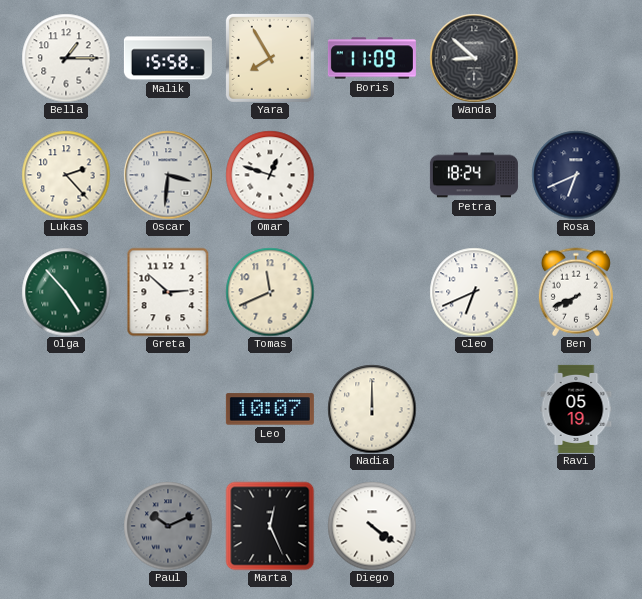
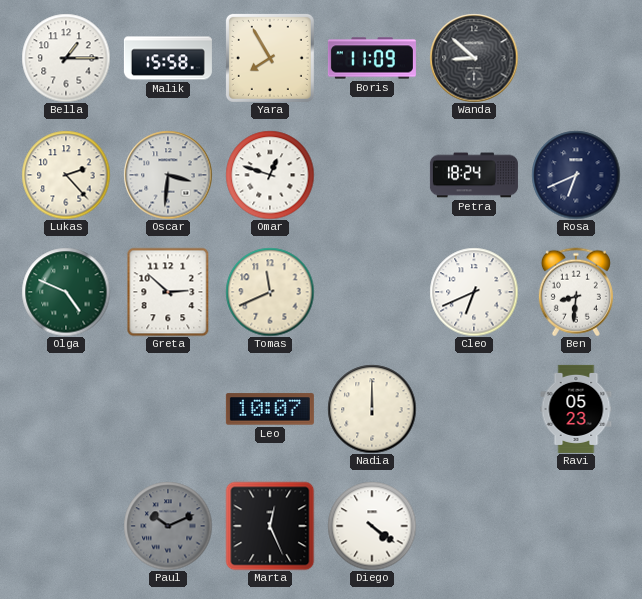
Olga: 4:53 -> 4:49
Ben: 7:41 -> 8:31
Ravi: 05:19 -> 05:23
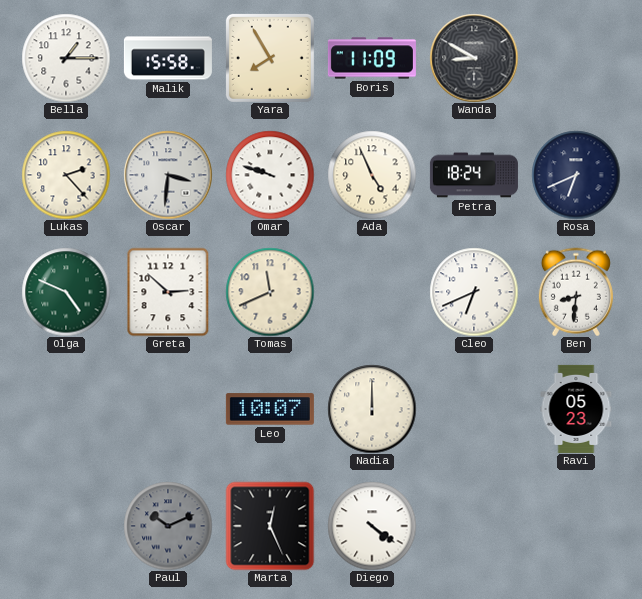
Wanda: 8:52 -> 8:50
Omar: 12:48 -> 9:48
Ada: none -> 4:56
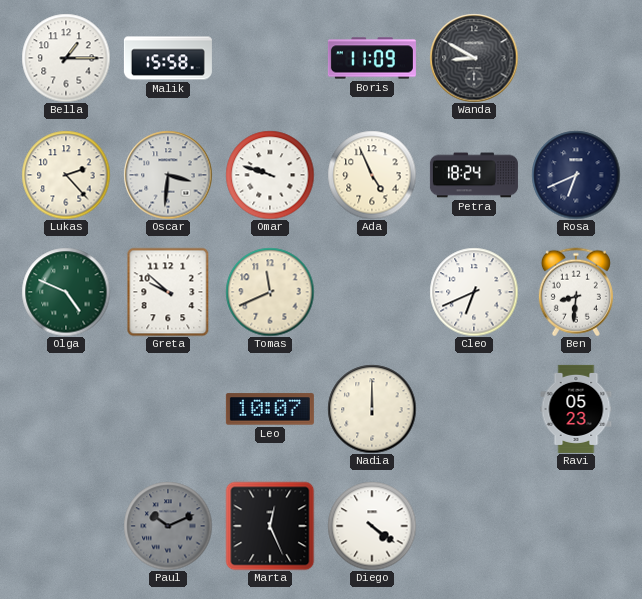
Yara: 7:55 -> none
Greta: 2:52 -> 9:52
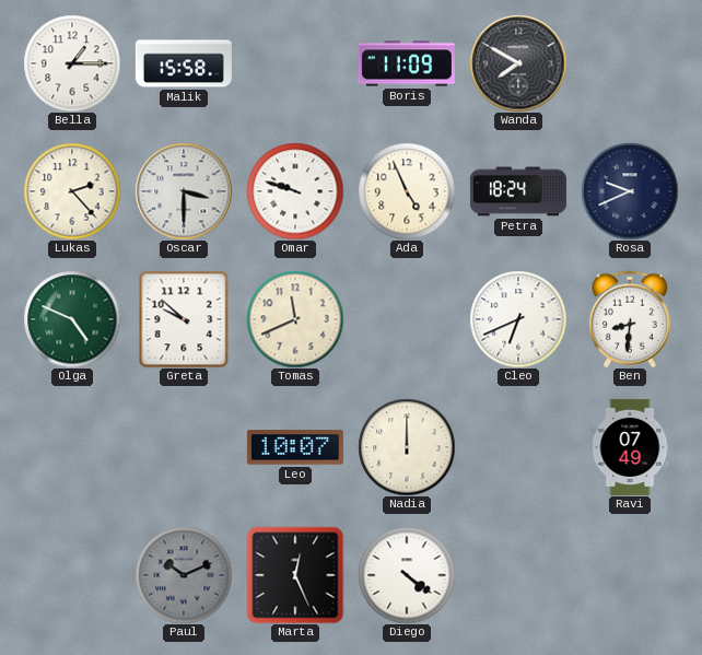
Wanda: 8:50 -> 7:50
Oscar: 3:31 -> 3:30
Rosa: 6:41 -> 9:41
Ravi: 05:23 -> 07:49
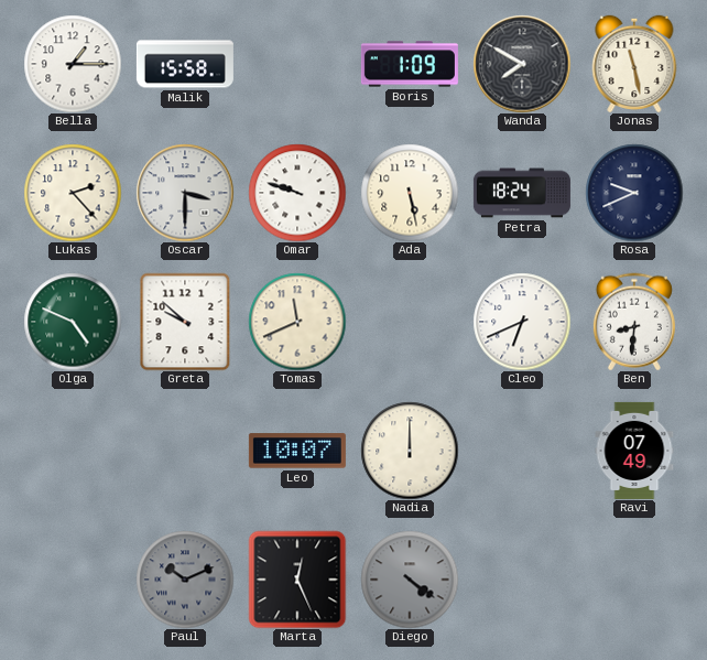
Boris: 11:09 -> 1:09
Jonas: none -> 11:28
Ada: 4:56 -> 5:28
Diego dial: white -> grey
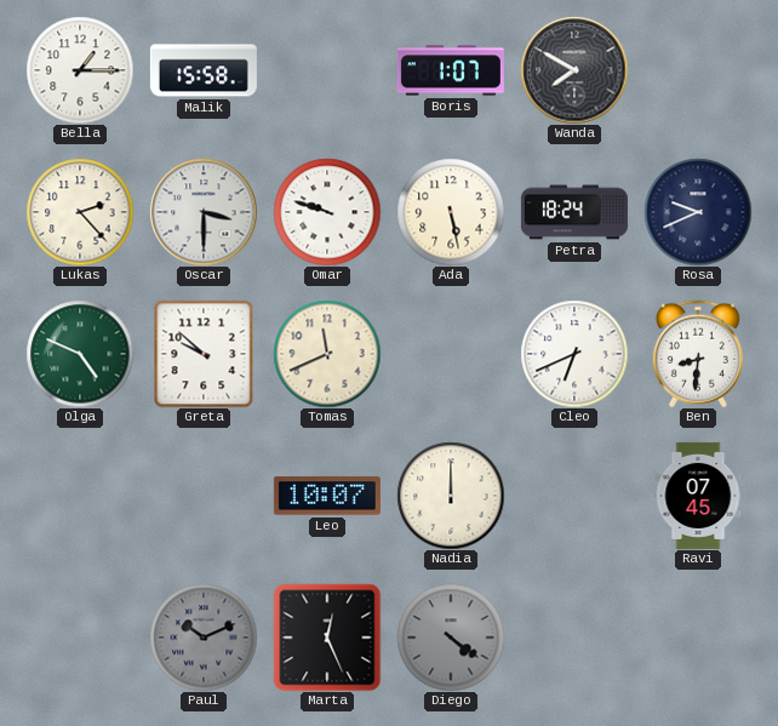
Boris: 1:09 -> 1:07
Jonas: 11:28 -> none
Ravi: 07:49 -> 07:45
